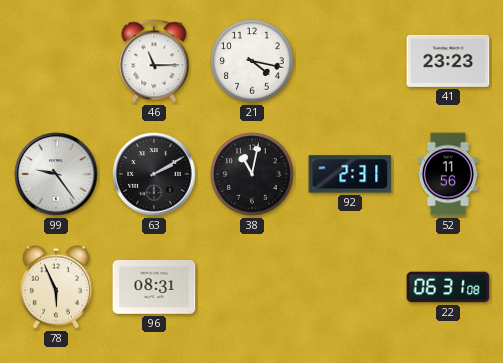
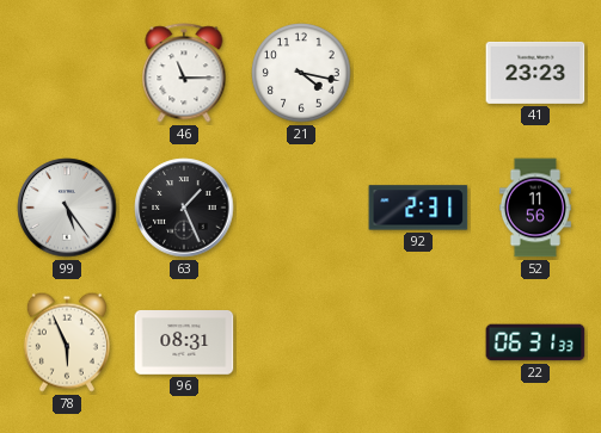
99: 9:24 -> 5:24
63: 2:10 -> 1:26
38: 11:02 -> none
22: 06:31:08 -> 06:31:33
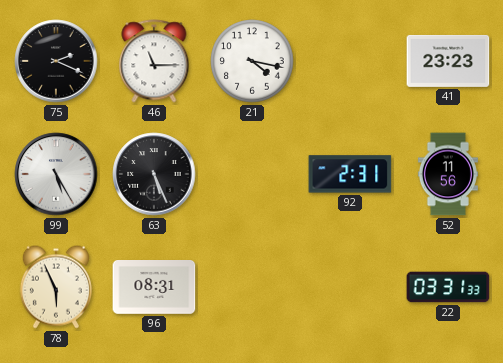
75: none -> 2:19
99: 5:24 -> 5:25
63: 1:26 -> 5:26
22: 06:31 -> 03:31
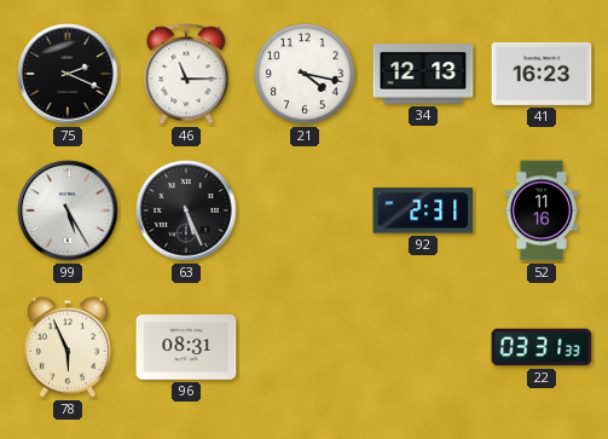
34: none -> 12:13
41: 23:23 -> 16:23
52: 11:56 -> 11:16
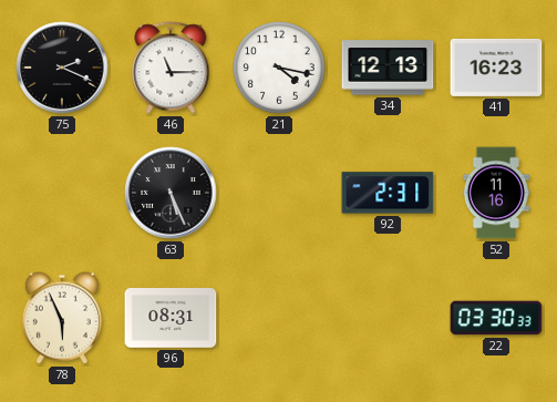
99: 5:25 -> none
22: 03:31 -> 03:30
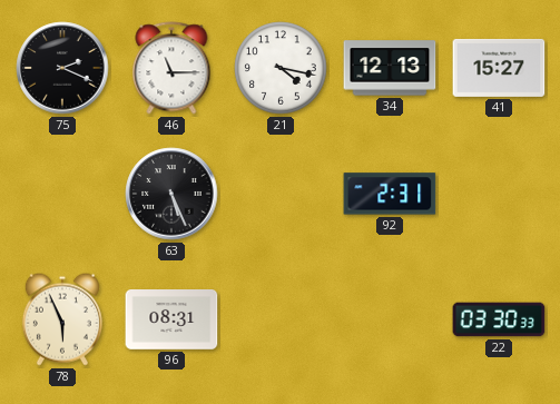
41: 16:23 -> 15:27
52: 11:16 -> none
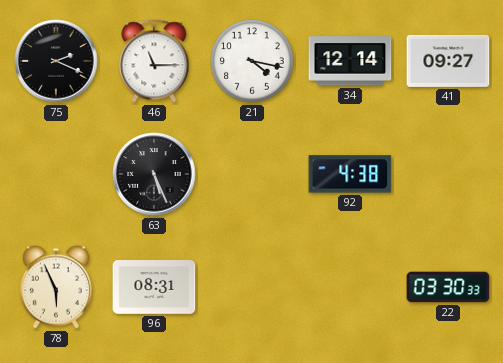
34: 12:13 -> 12:14
41: 15:27 -> 09:27
92: 2:31 -> 4:38
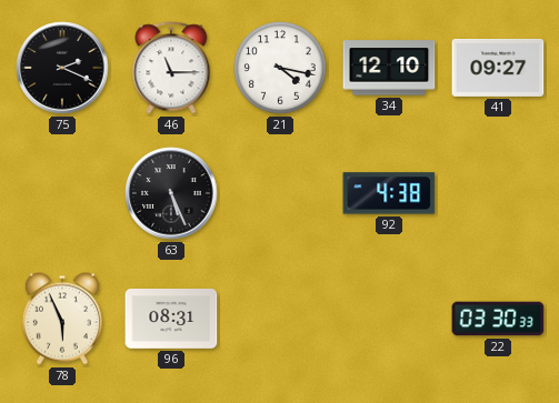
34: 12:14 -> 12:10
